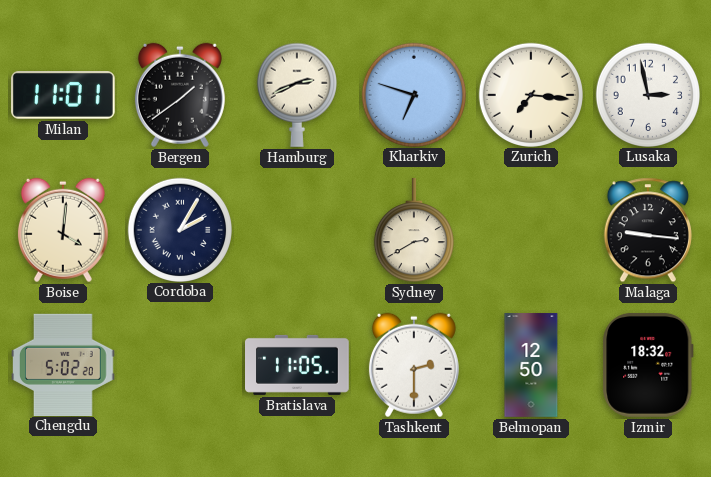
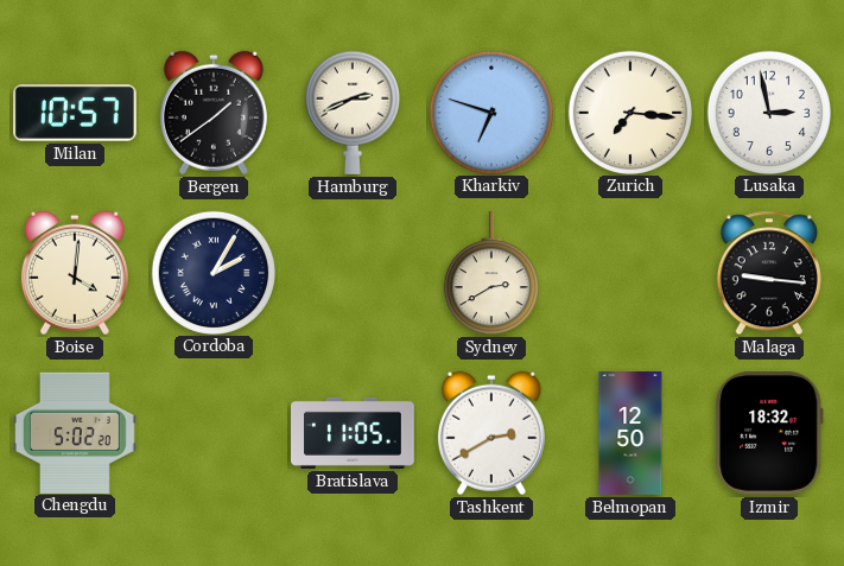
Milan: 11:01 -> 10:57
Tashkent: 2:30 -> 2:40
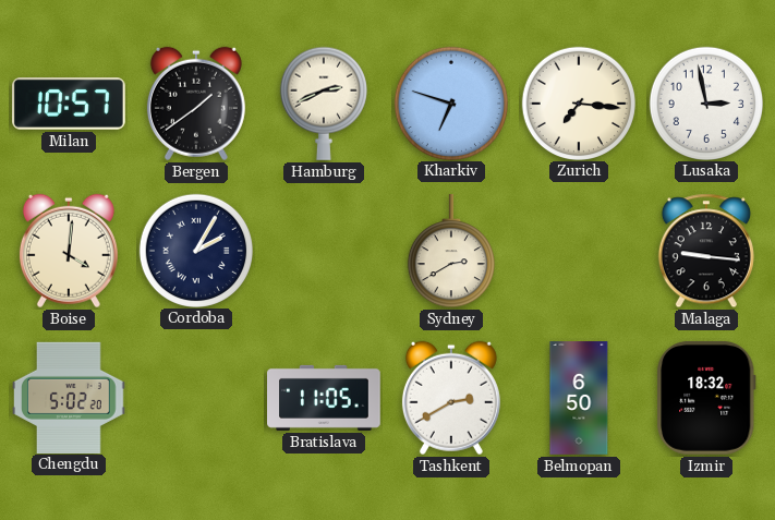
Belmopan: 12:50 -> 6:50
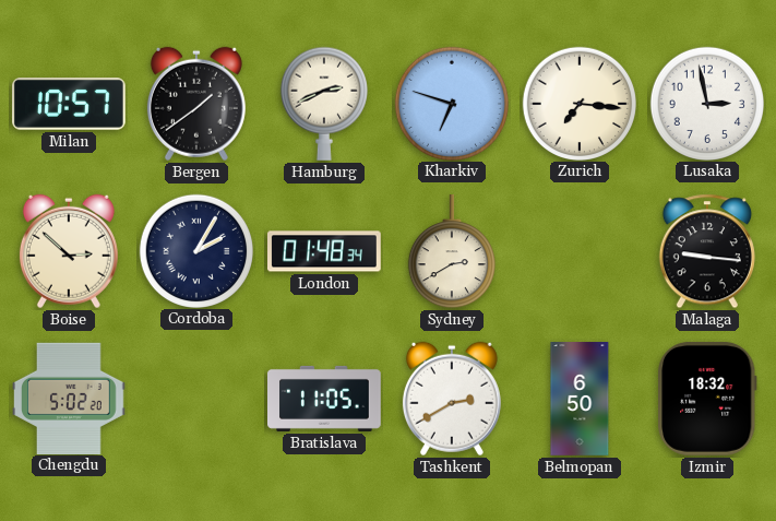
Boise: 4:01 -> 2:52
London: none -> 01:48
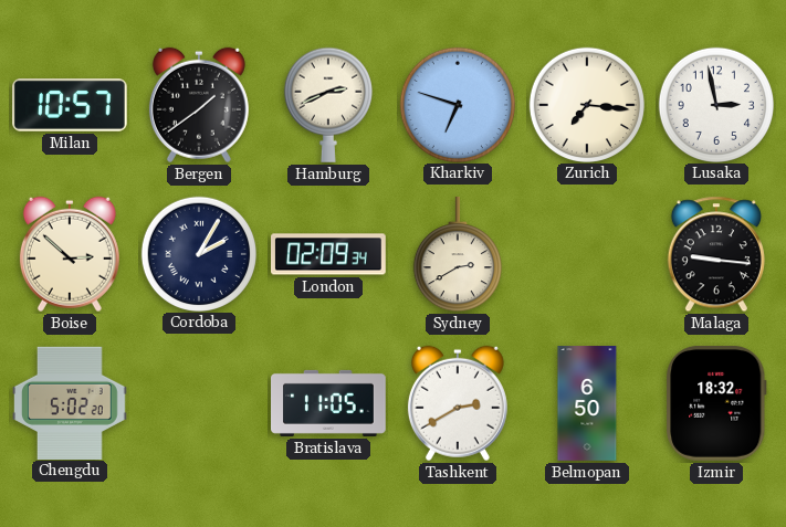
London: 01:48 -> 02:09
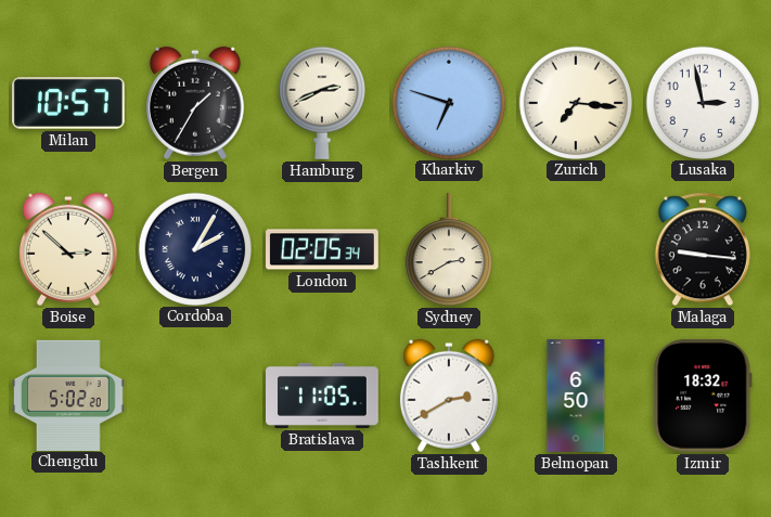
Bergen: 1:39 -> 1:35
London: 02:09 -> 02:05
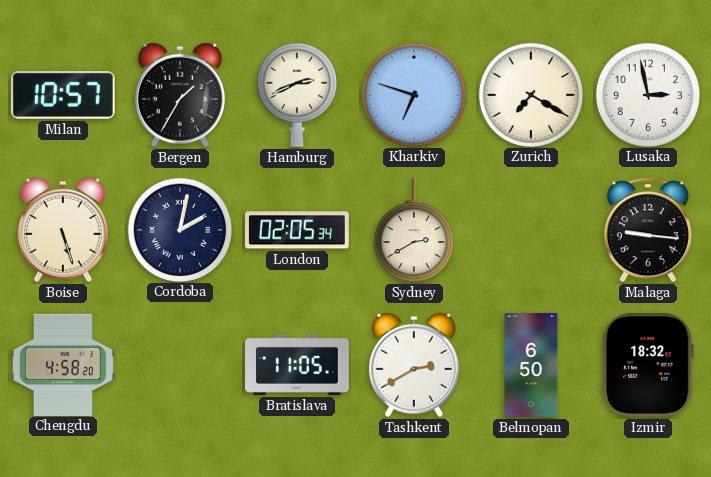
Zurich: 7:16 -> 7:20
Boise: 2:52 -> 5:27
Cordoba: 2:05 -> 2:02
Chengdu: 5:02 -> 4:58
